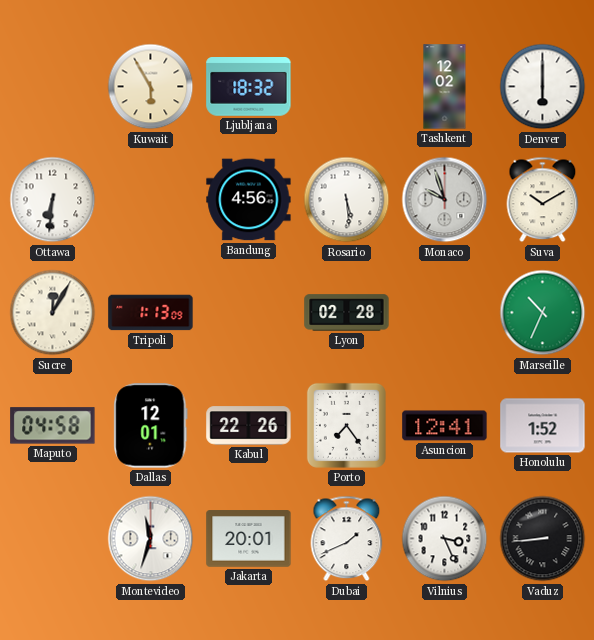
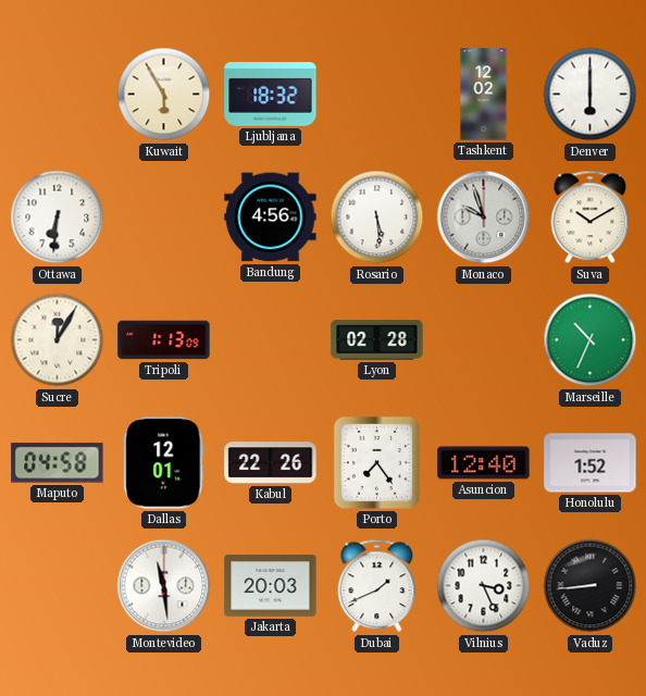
Asuncion: 12:41 -> 12:40
Montevideo: 11:33 -> 11:29
Jakarta: 20:01 -> 20:03
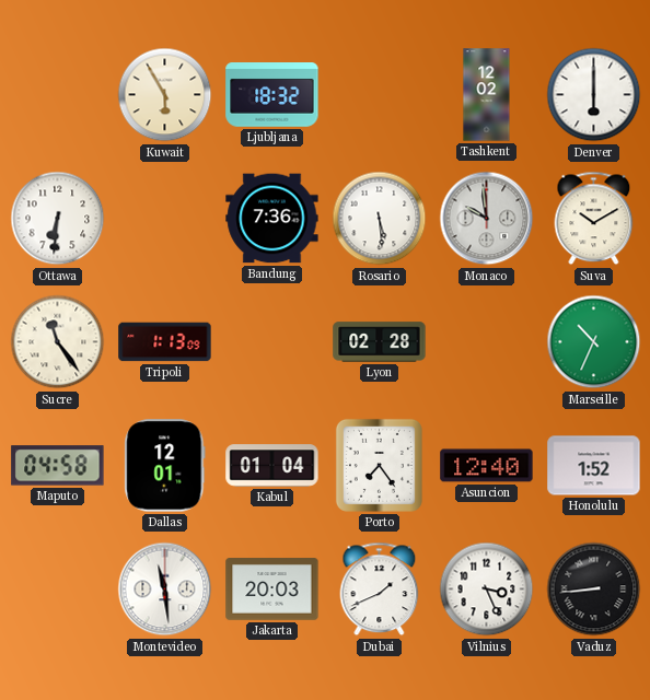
Bandung: 4:56 -> 7:36
Monaco: 9:57 -> 9:59
Sucre: 12:05 -> 11:24
Kabul: 22:26 -> 01:04
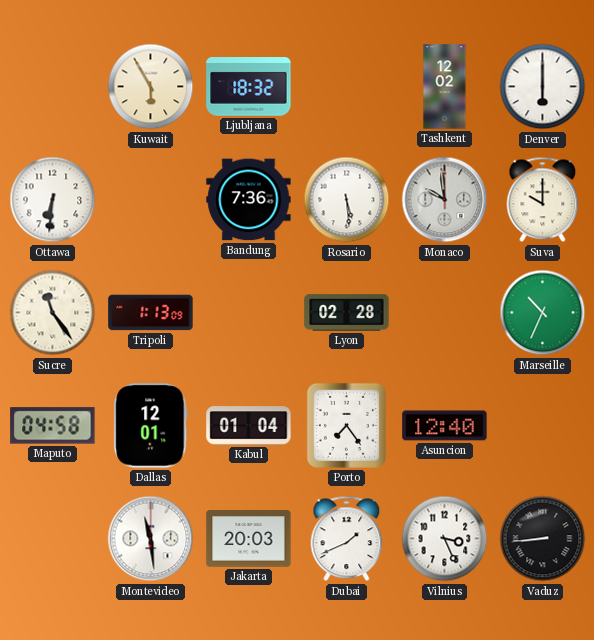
Suva: 10:10 -> 10:00
Honolulu: 1:52 -> none
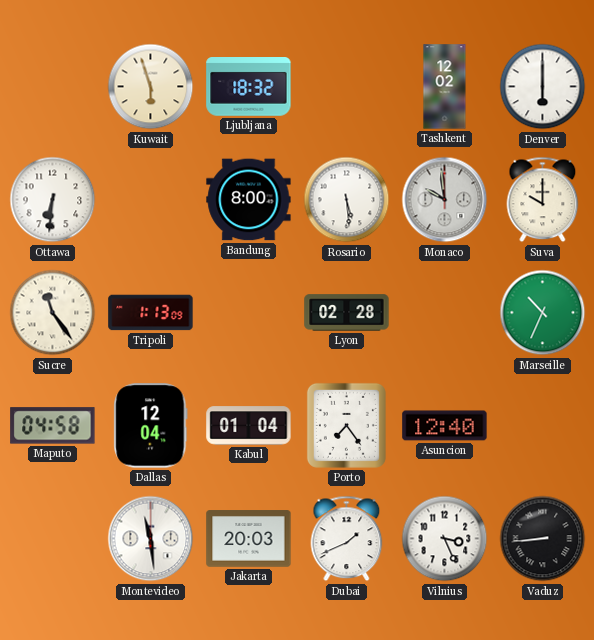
Kuwait: 5:55 -> 5:57
Bandung: 7:36 -> 8:00
Dallas: 12:01 -> 12:04
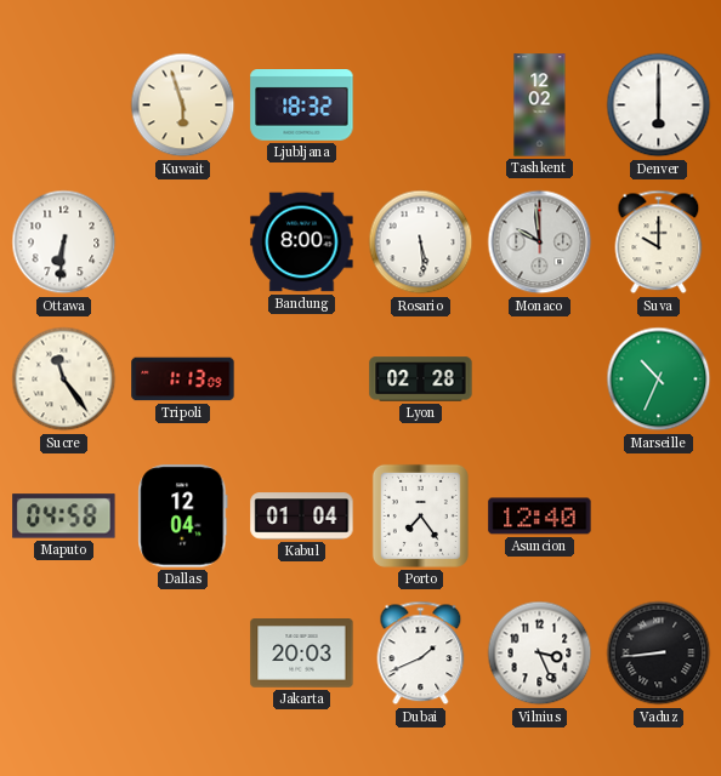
Montevideo: 11:29 -> none
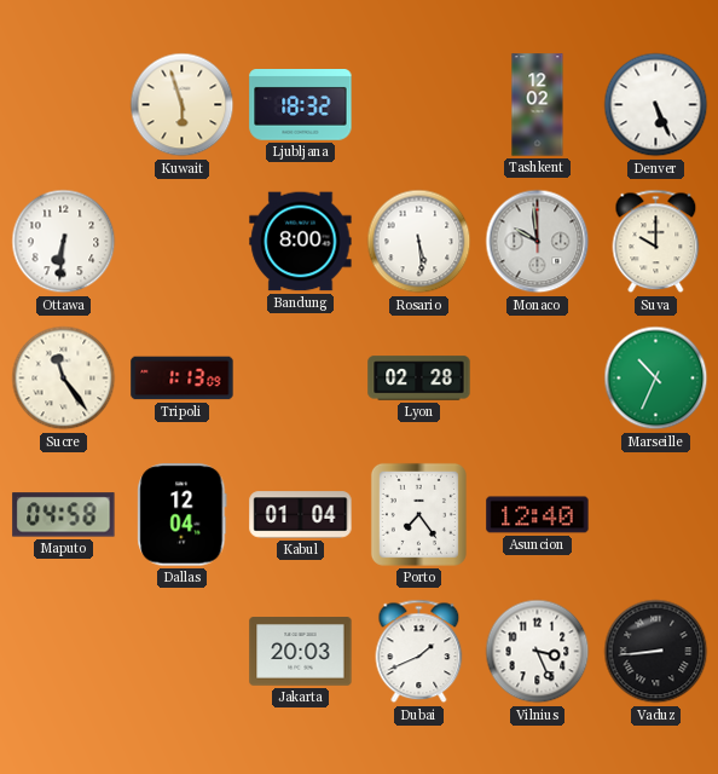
Denver: 6:00 -> 5:26
